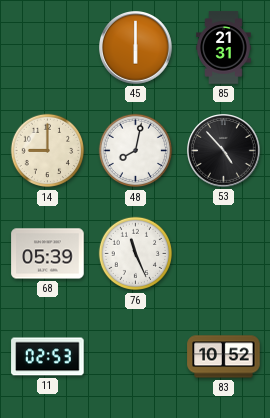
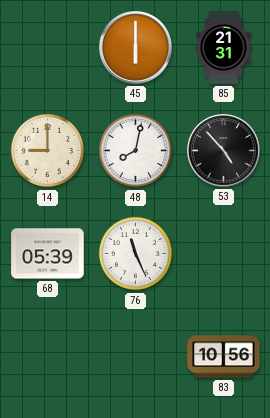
11: 02:53 -> none
83: 10:52 -> 10:56
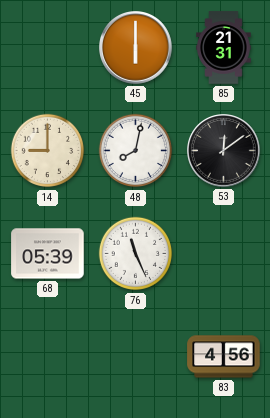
53: 4:53 -> 12:09
83: 10:56 -> 4:56
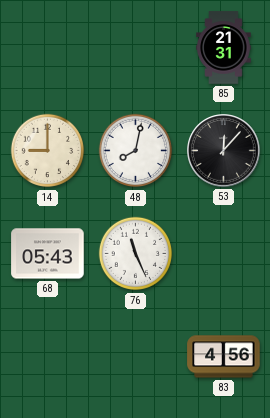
45: 6:00 -> none
53: 12:09 -> 12:07
68: 05:39 -> 05:43
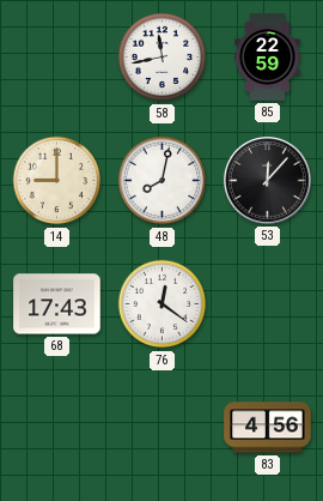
58: none -> 11:43
85: 21:31 -> 22:59
68: 05:43 -> 17:43
76: 11:26 -> 12:21
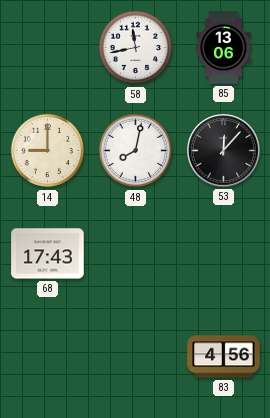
85: 22:59 -> 13:06
76: 12:21 -> none
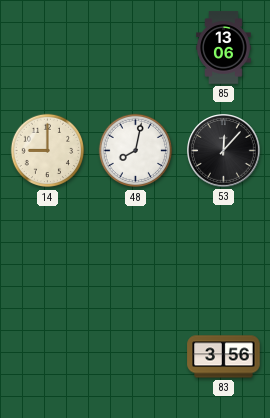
58: 11:43 -> none
68: 17:43 -> none
83: 4:56 -> 3:56
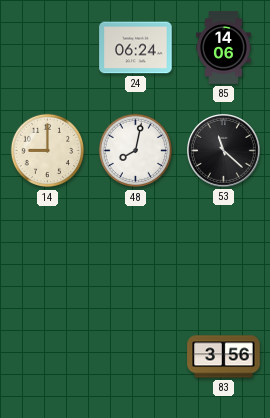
24: none -> 06:24
85: 13:06 -> 14:06
53: 12:07 -> 11:22
